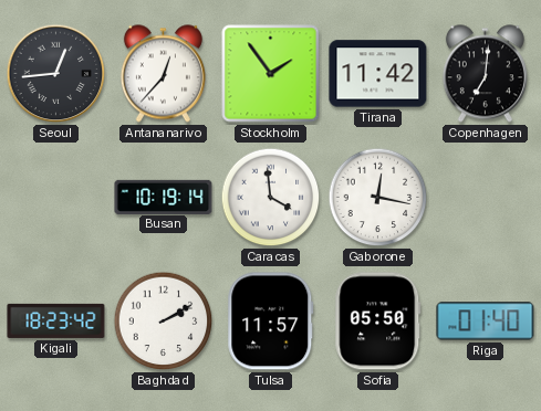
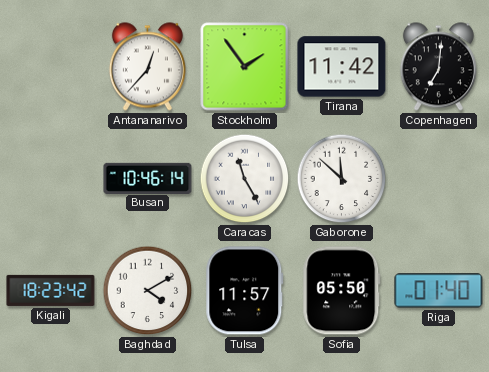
Seoul: 12:44 -> none
Busan: 10:19 -> 10:46
Caracas: 3:59 -> 11:25
Gaborone: 12:17 -> 11:52
Baghdad: 2:10 -> 4:10
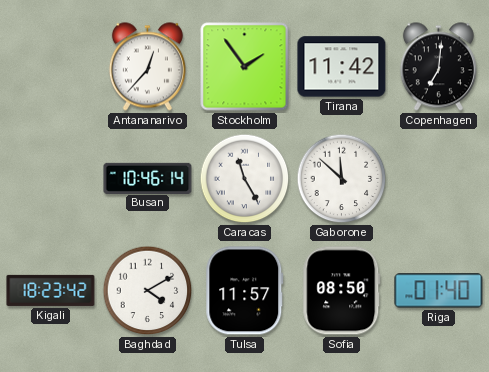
Sofia: 05:50 -> 08:50
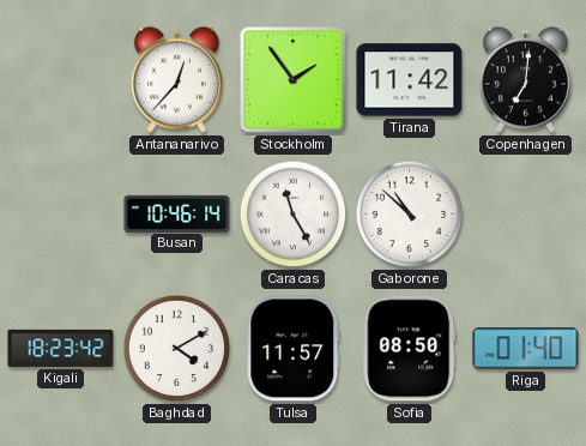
Gaborone: 11:52 -> 10:52
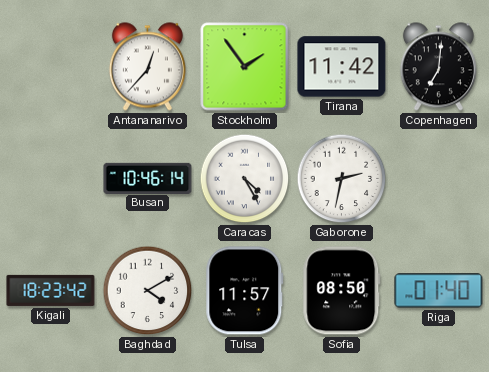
Caracas: 11:25 -> 4:25
Gaborone: 10:52 -> 2:32
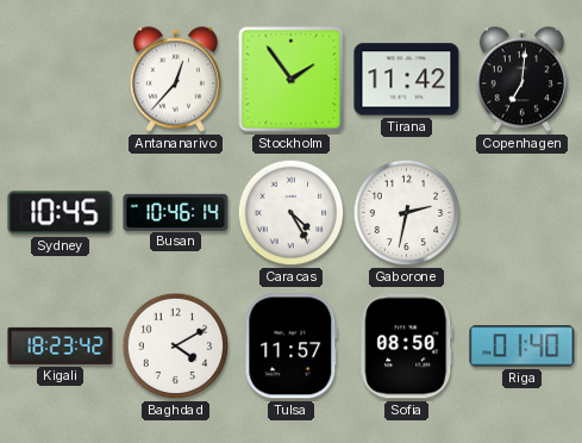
Sydney: none -> 10:45
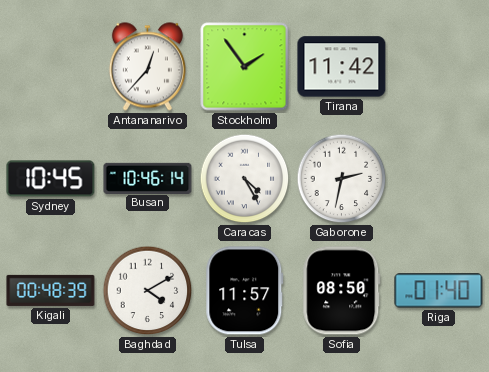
Copenhagen: 7:01 -> none
Kigali: 18:23 -> 00:48
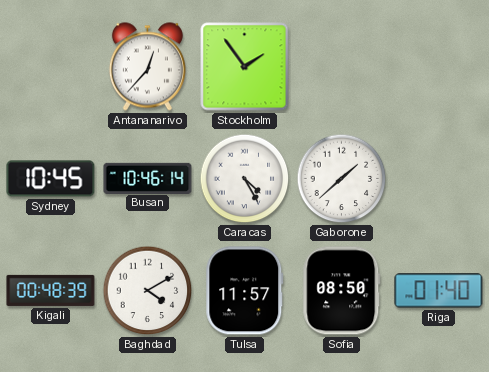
Tirana: 11:42 -> none
Gaborone: 2:32 -> 1:38
